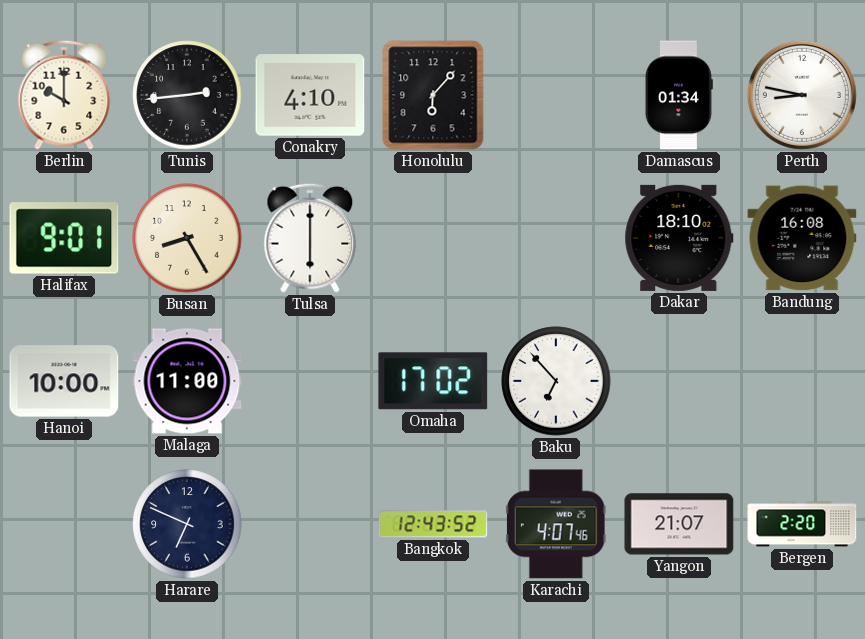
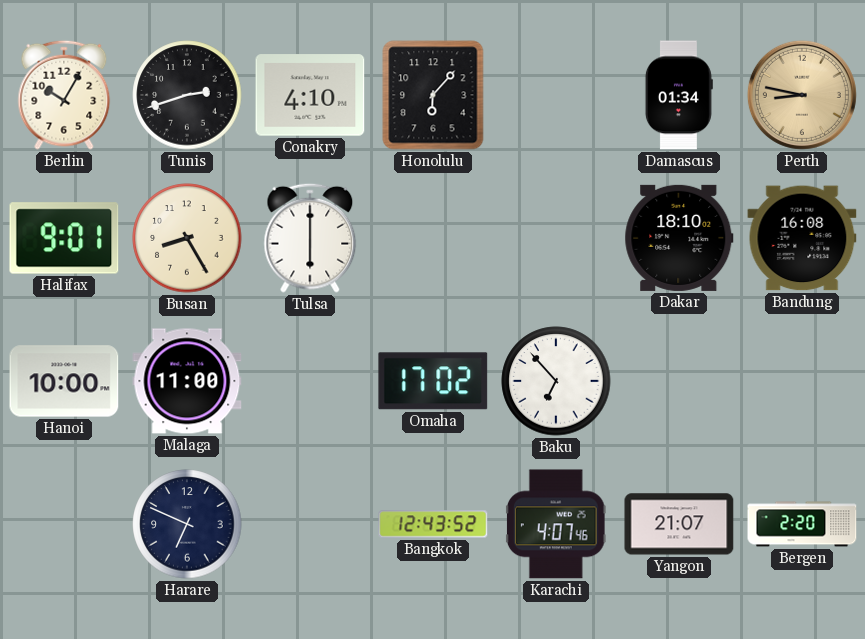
Berlin: 10:00 -> 10:05
Tunis: 2:44 -> 2:42
Perth dial: white -> champagne
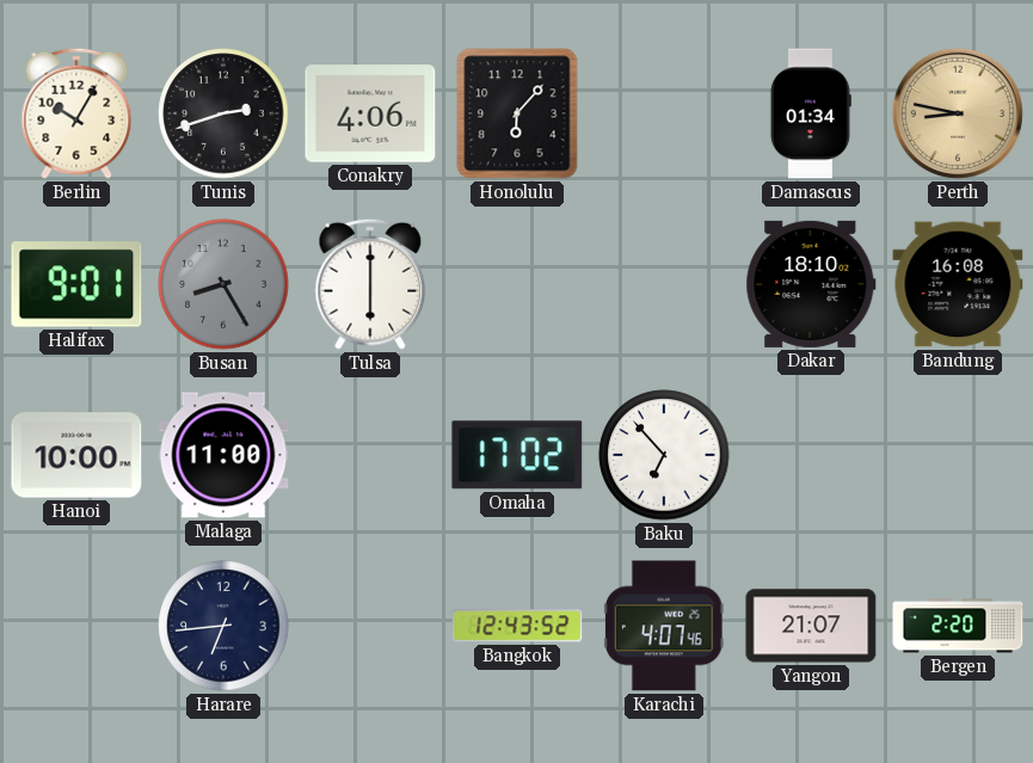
Conakry: 4:10 -> 4:06
Busan dial: cream -> grey
Harare: 6:49 -> 6:44
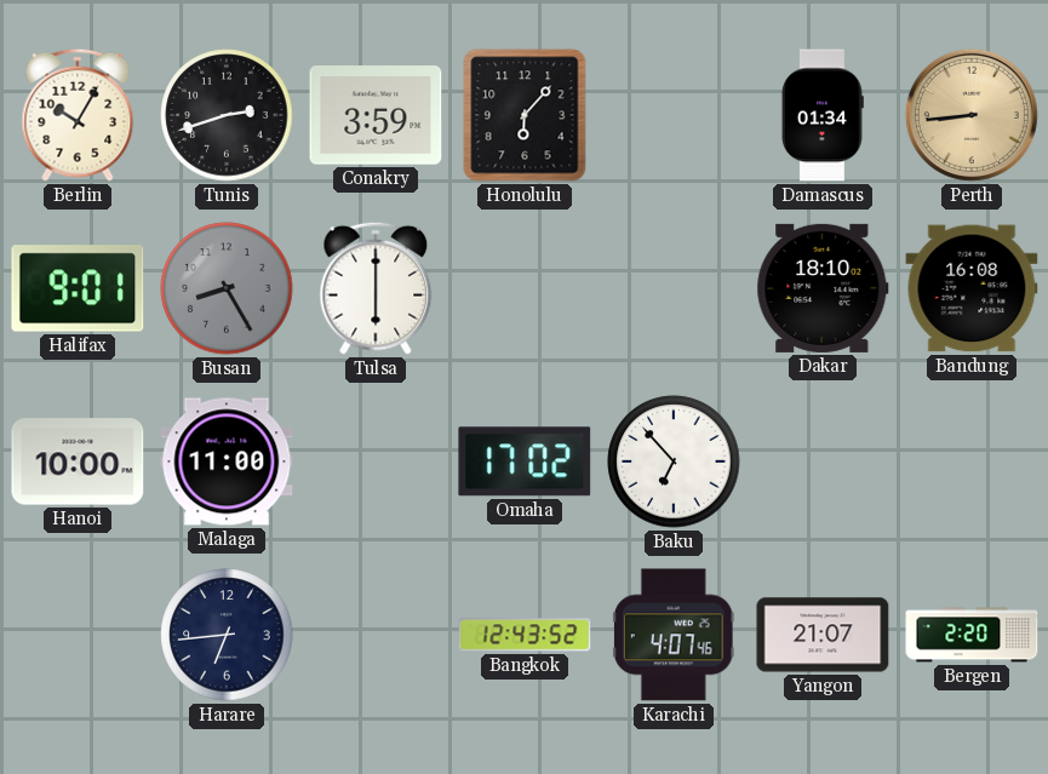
Conakry: 4:06 -> 3:59
Perth: 8:47 -> 8:44
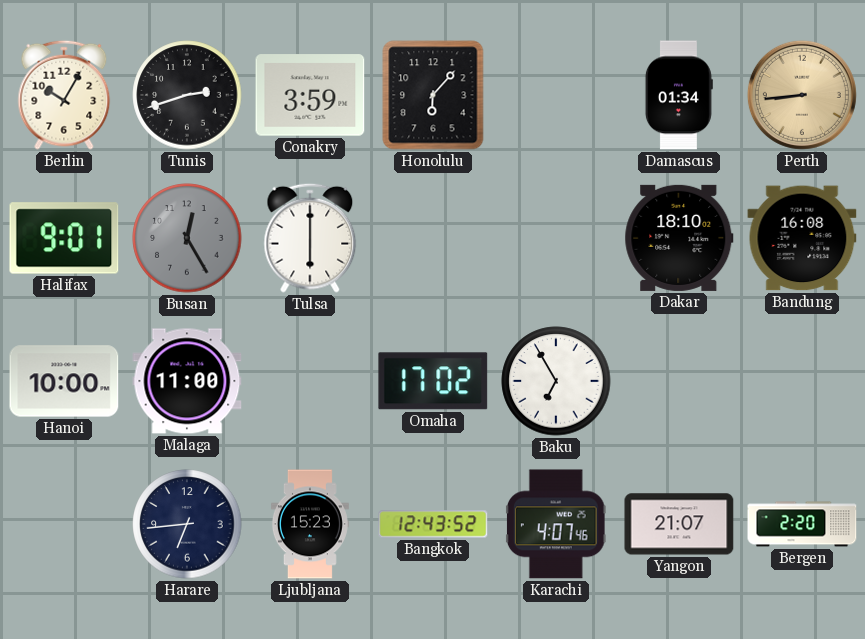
Busan: 8:25 -> 12:25
Baku: 6:53 -> 6:55
Ljubljana: none -> 15:23
